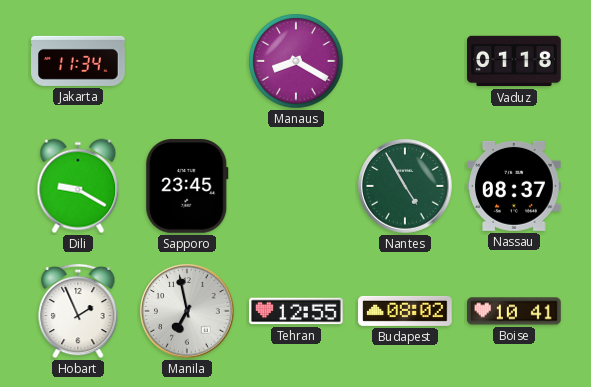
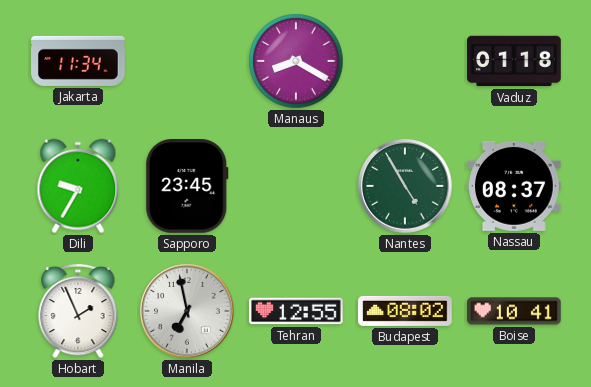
Dili: 9:20 -> 9:35
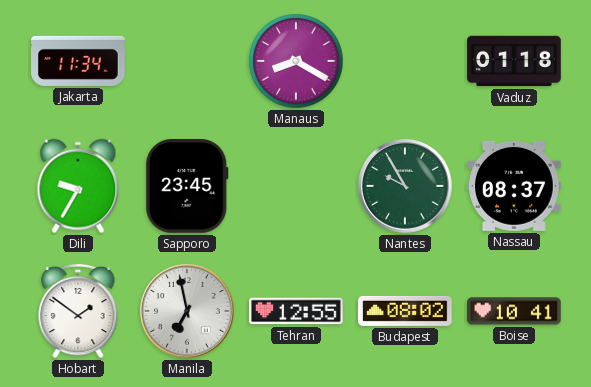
Nantes: 4:55 -> 9:55
Hobart: 1:56 -> 1:51
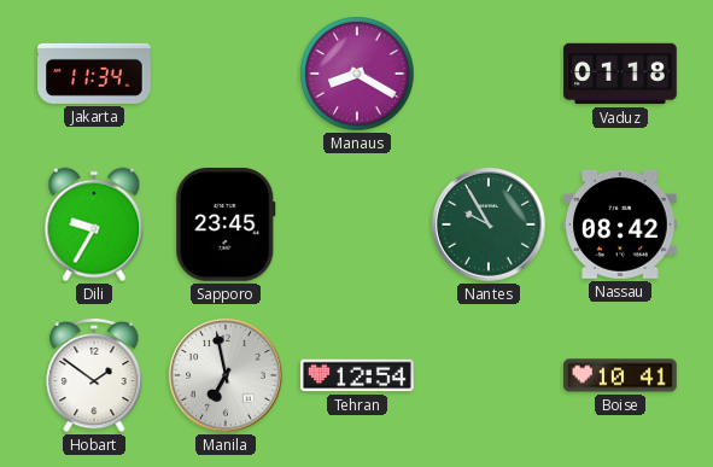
Nassau: 08:37 -> 08:42
Tehran: 12:55 -> 12:54
Budapest: 08:02 -> none
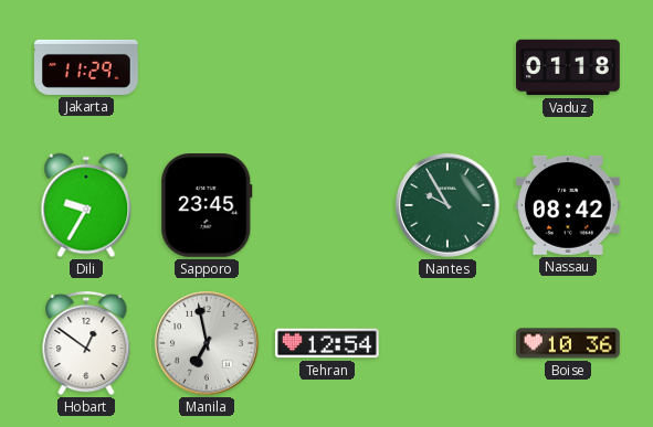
Jakarta: 11:34 -> 11:29
Manaus: 8:20 -> none
Hobart: 1:51 -> 12:51
Boise: 10:41 -> 10:36
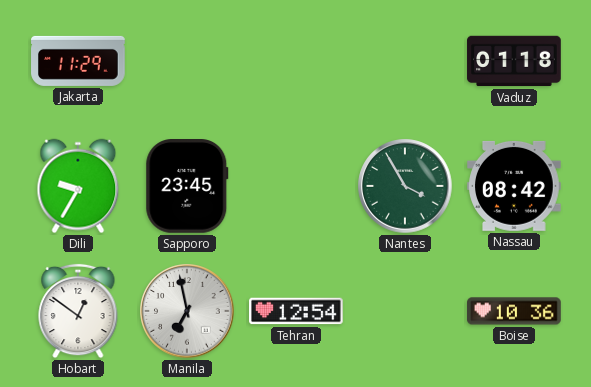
Nantes: 9:55 -> 3:55
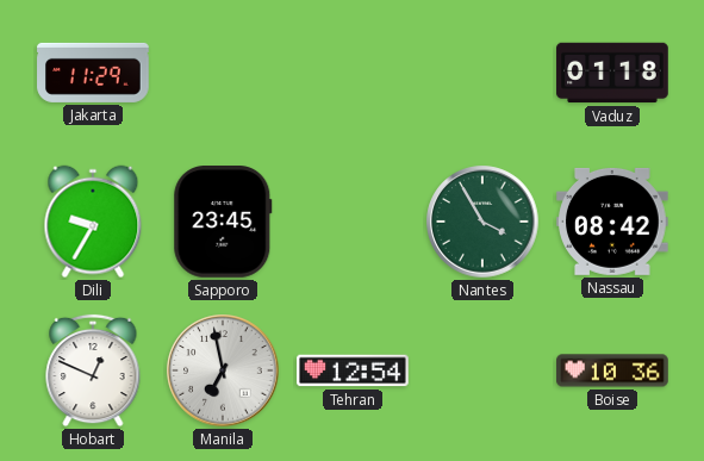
Hobart: 12:51 -> 12:49
